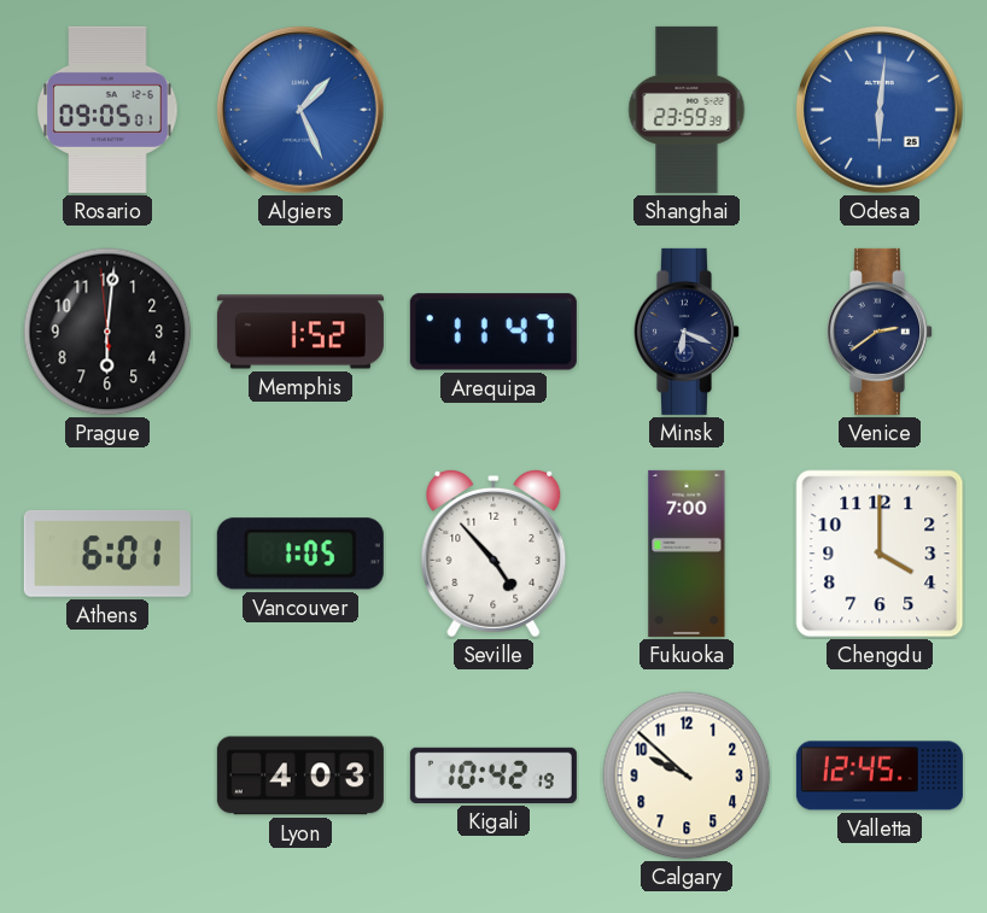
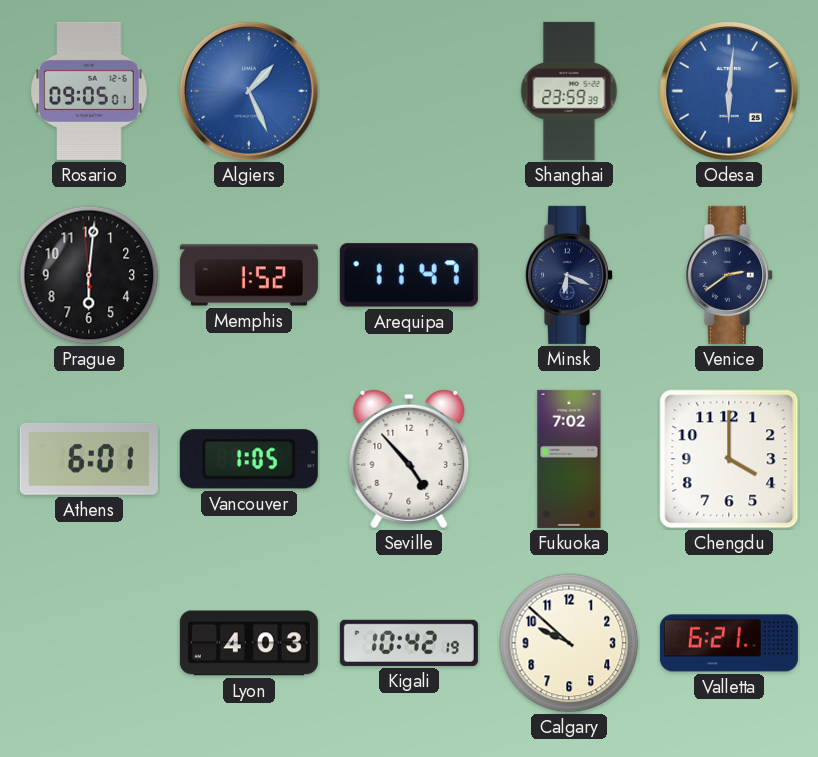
Fukuoka: 7:00 -> 7:02
Valletta: 12:45 -> 6:21
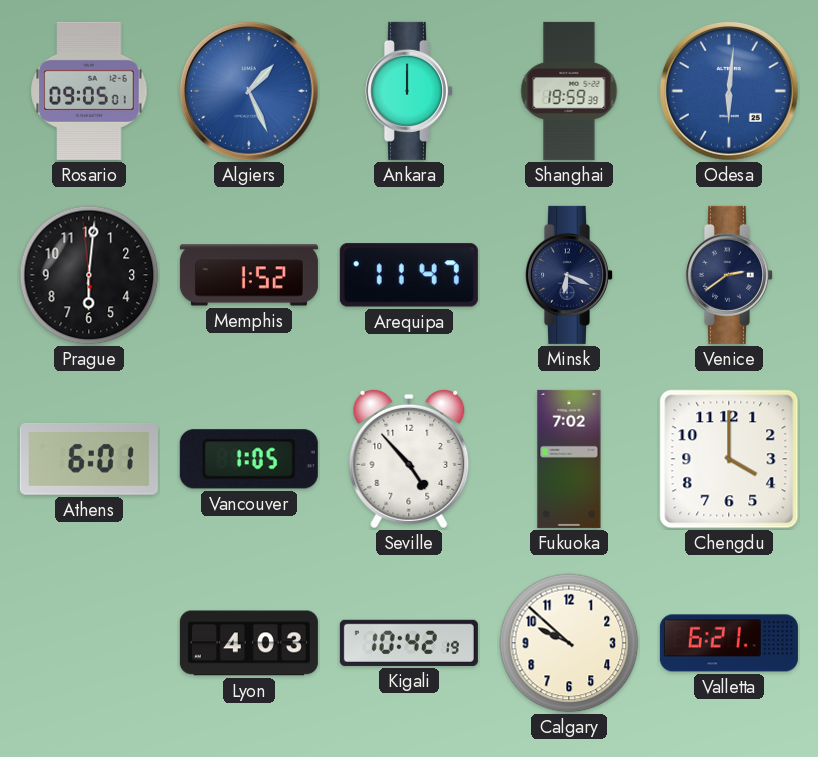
Ankara: none -> 12:00
Shanghai: 23:59 -> 19:59
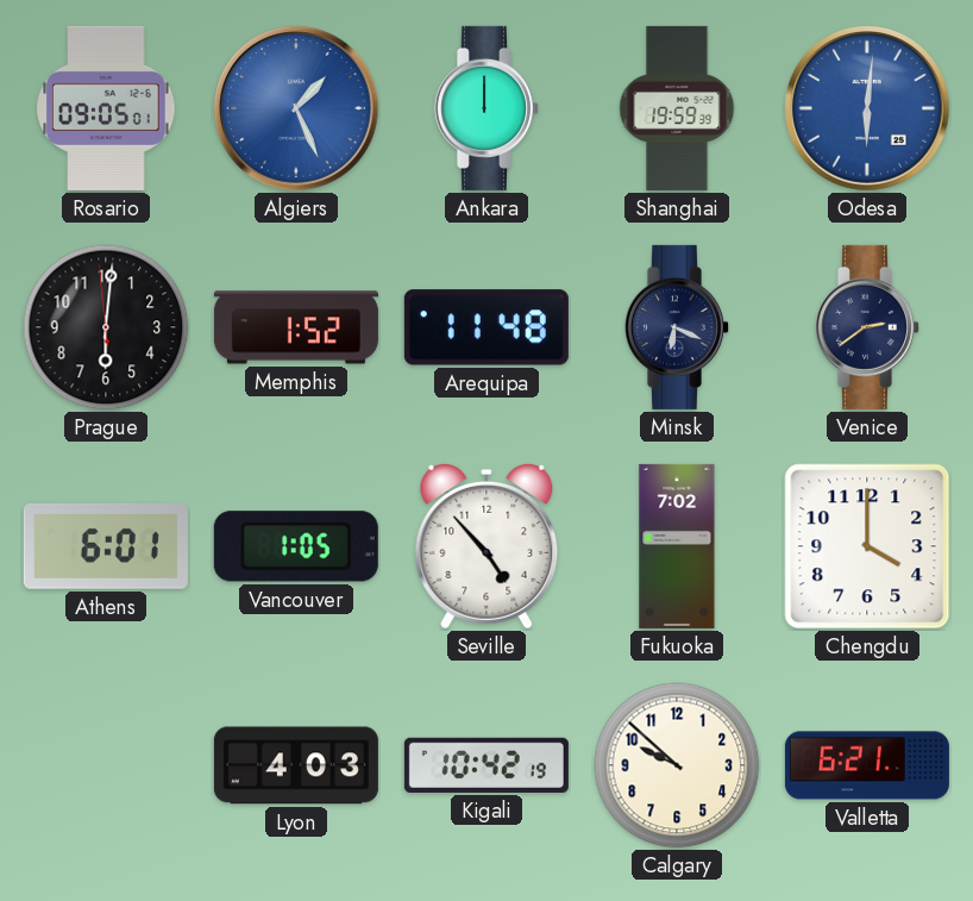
Arequipa: 11:47 -> 11:48
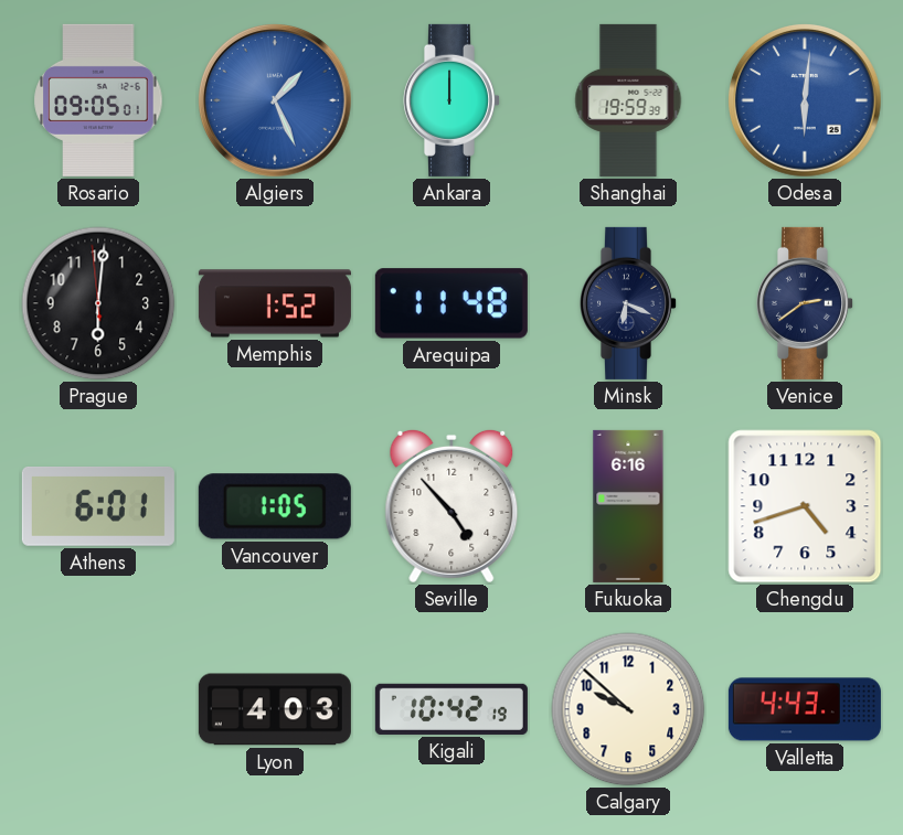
Fukuoka: 7:02 -> 6:16
Chengdu: 4:00 -> 4:42
Valletta: 6:21 -> 4:43
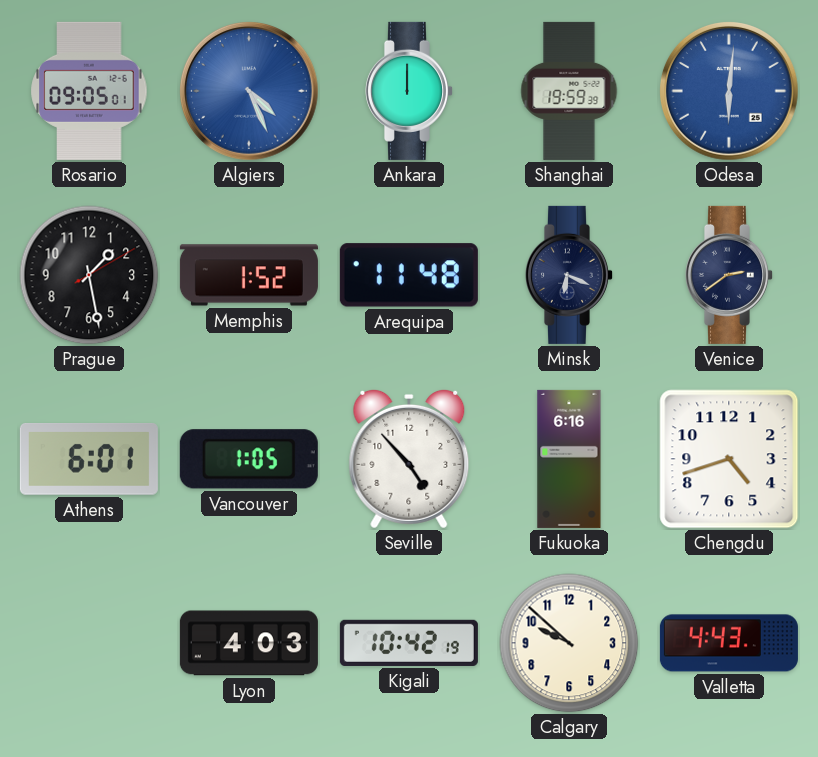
Algiers: 1:26 -> 4:26
Prague: 6:00 -> 1:28
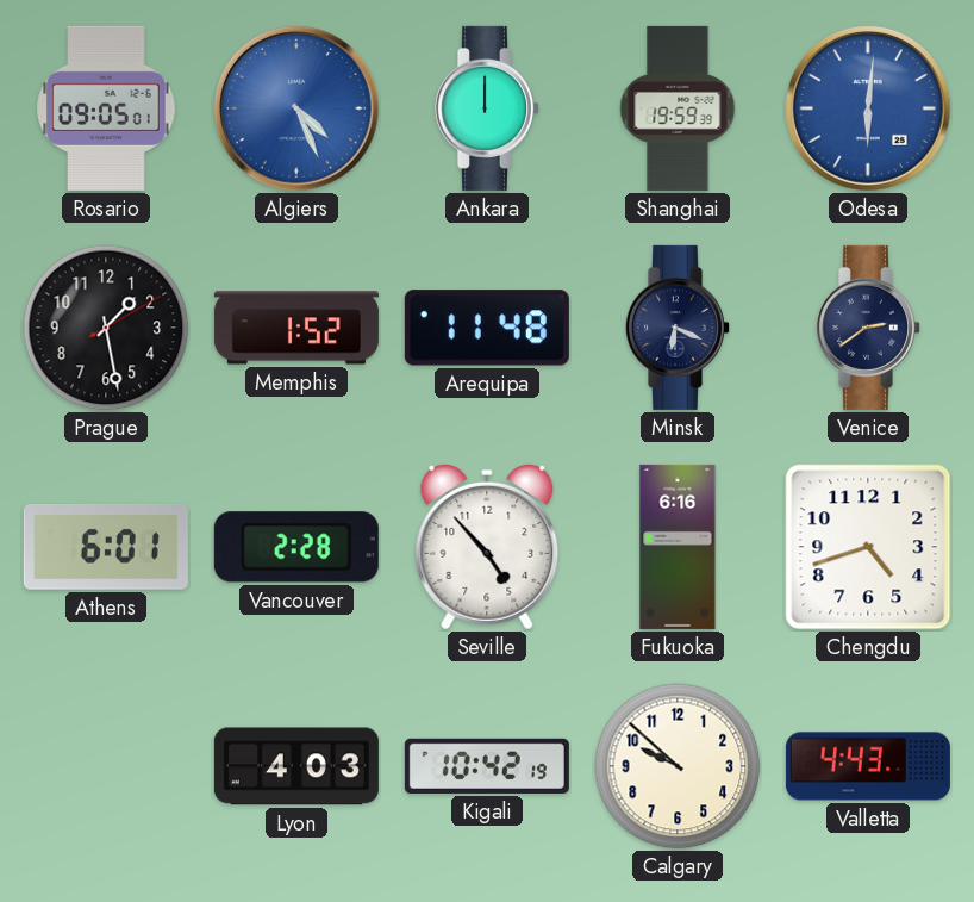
Vancouver: 1:05 -> 2:28
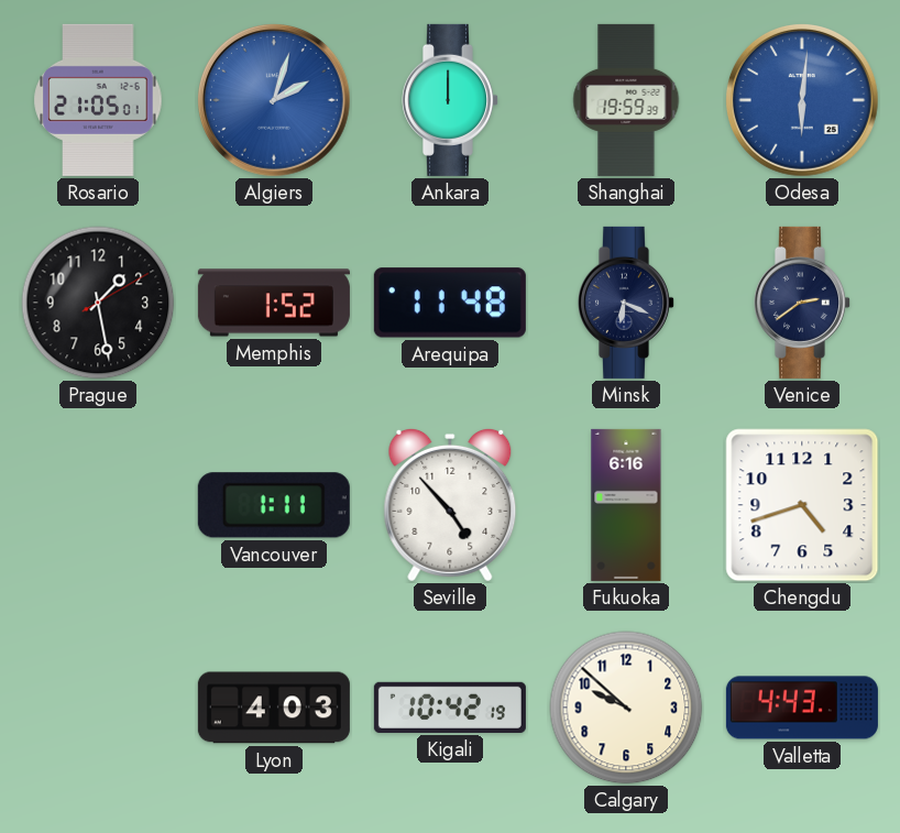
Rosario: 09:05 -> 21:05
Algiers: 4:26 -> 2:03
Athens: 6:01 -> none
Vancouver: 2:28 -> 1:11
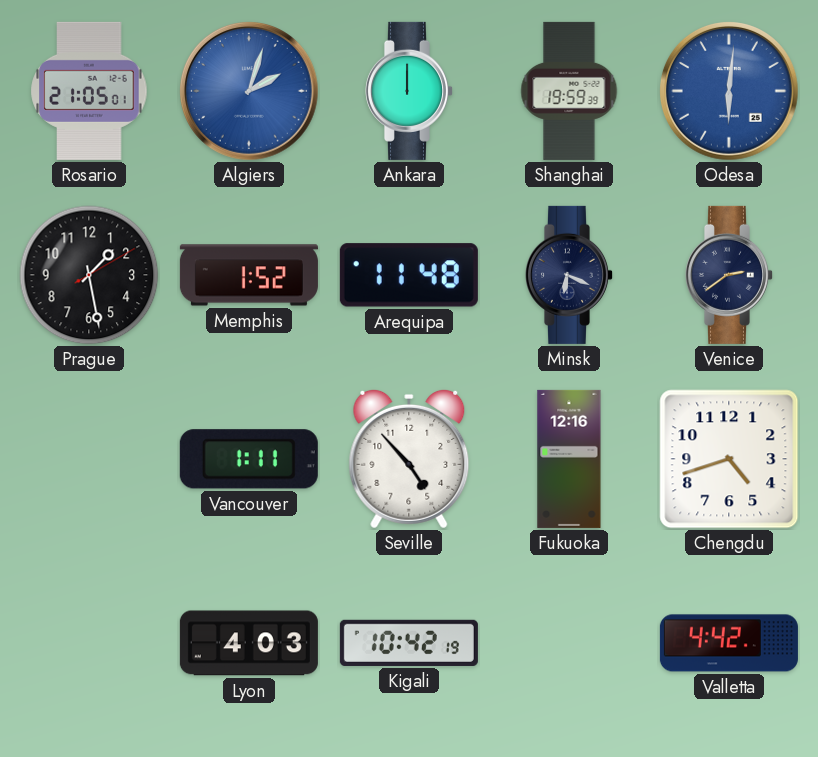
Fukuoka: 6:16 -> 12:16
Calgary: 9:52 -> none
Valletta: 4:43 -> 4:42
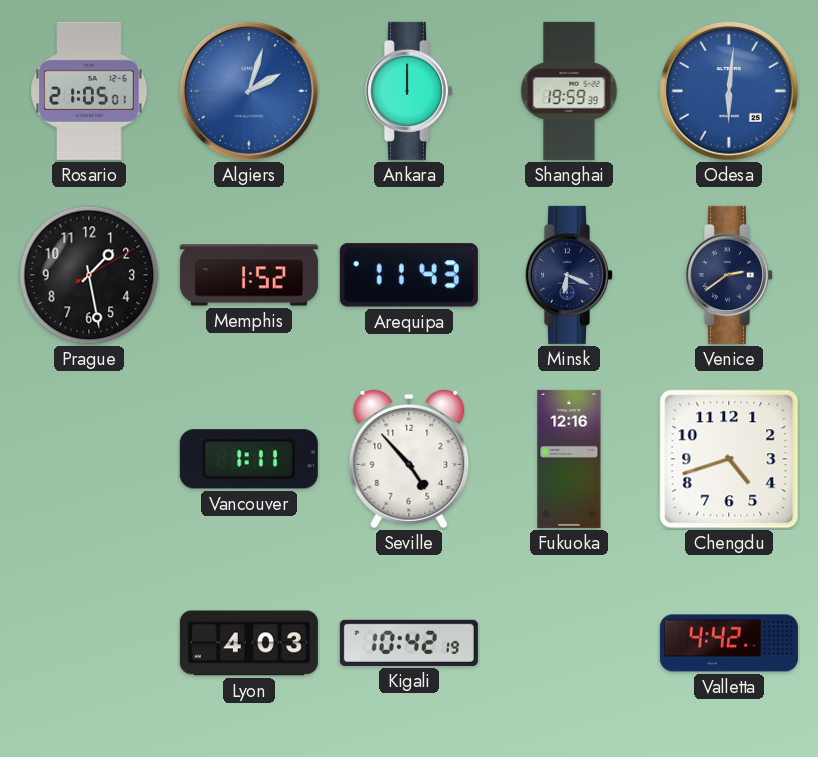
Arequipa: 11:48 -> 11:43
